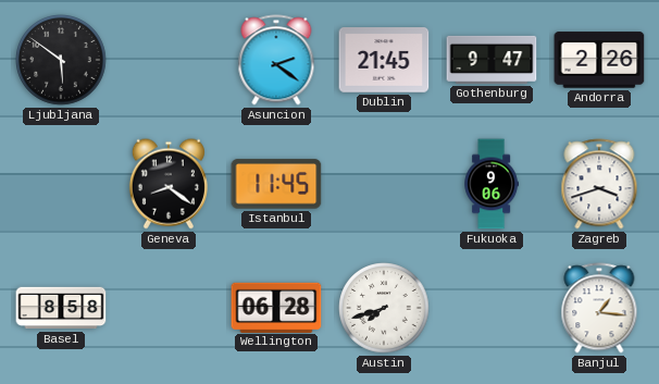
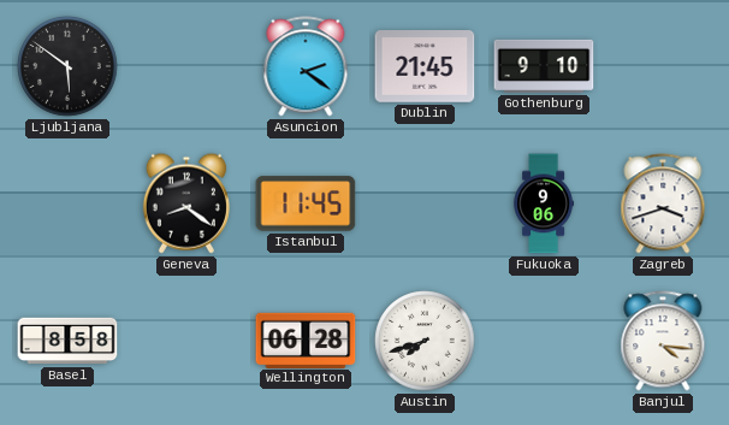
Gothenburg: 9:47 -> 9:10
Andorra: 2:26 -> none
Banjul: 1:16 -> 4:16
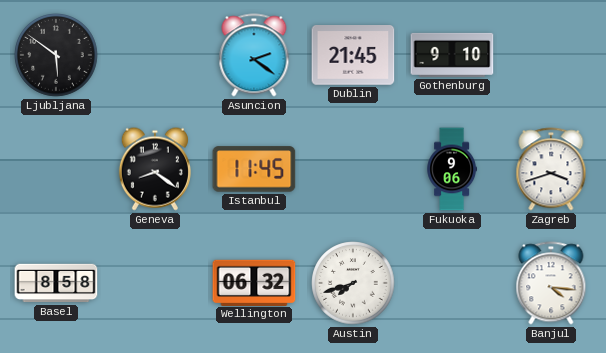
Wellington: 06:28 -> 06:32
